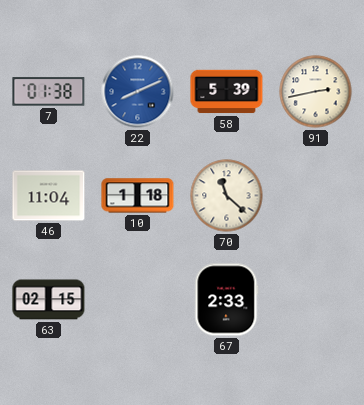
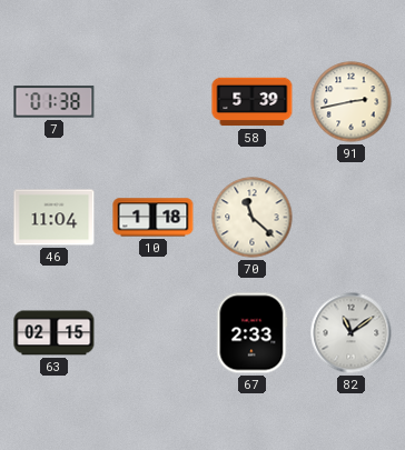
22: 8:11 -> none
82: none -> 11:09
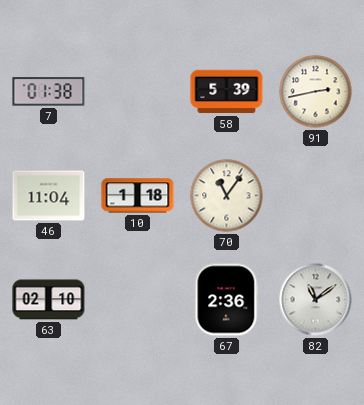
70: 11:22 -> 11:06
63: 02:15 -> 02:10
67: 2:33 -> 2:36
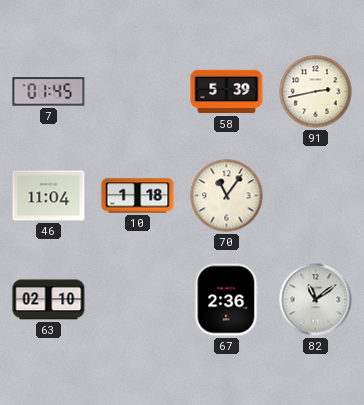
7: 01:38 -> 01:45
